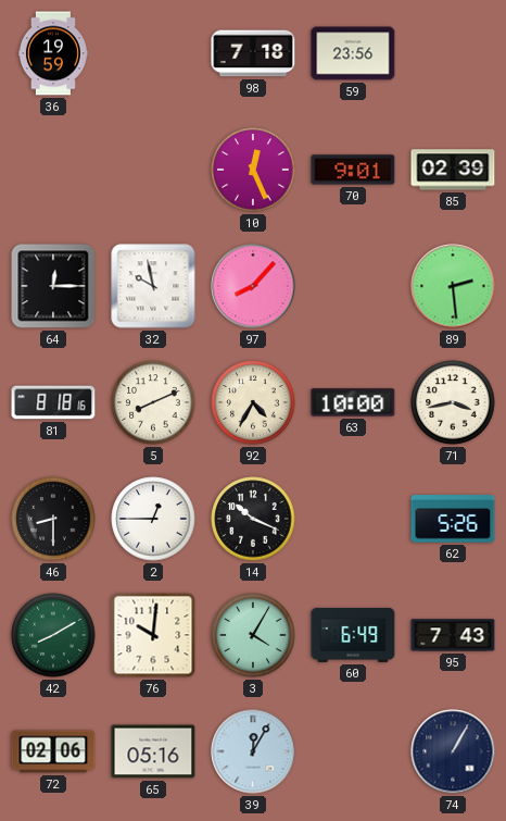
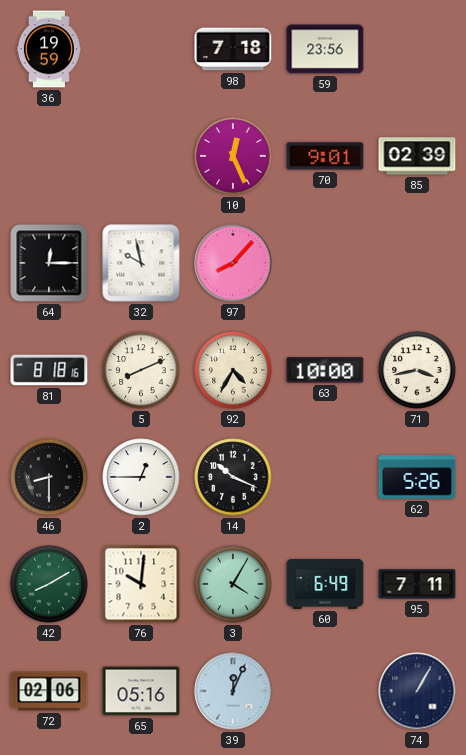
89: 2:29 -> none
95: 7:43 -> 7:11
39: 12:05 -> 12:04
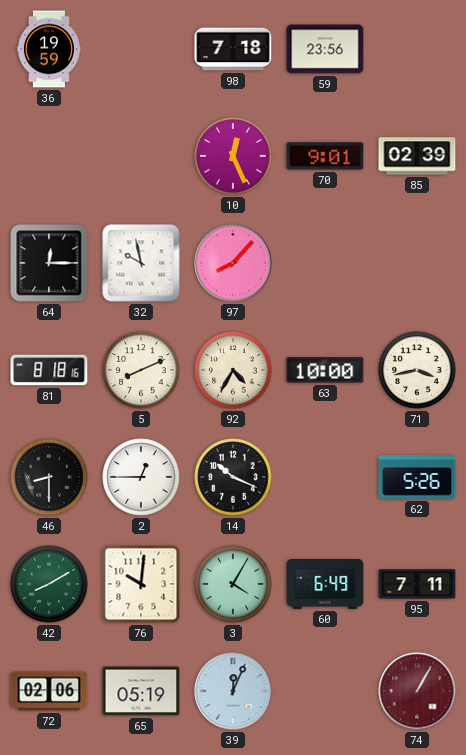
65: 05:16 -> 05:19
74 dial: navy -> burgundy
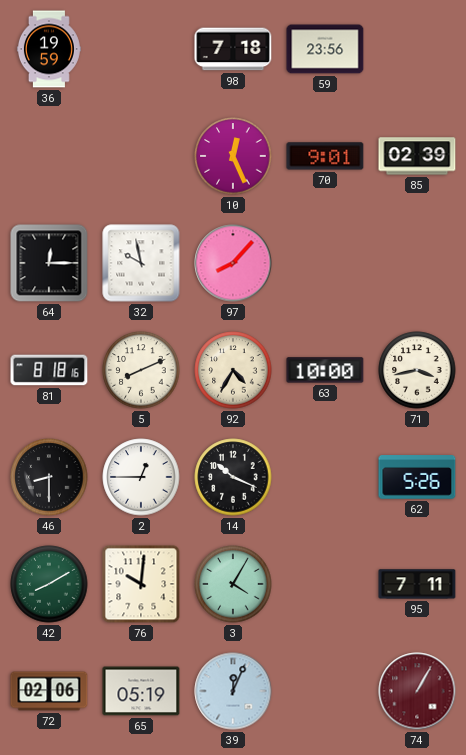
60: 6:49 -> none
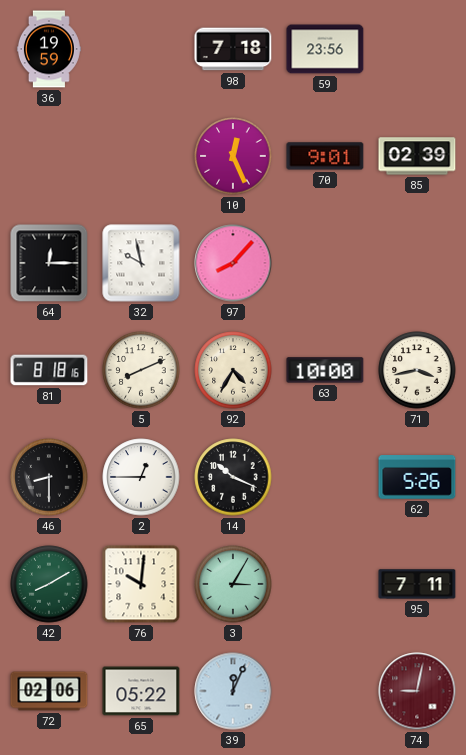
3: 4:05 -> 3:05
65: 05:19 -> 05:22
74: 1:05 -> 9:02
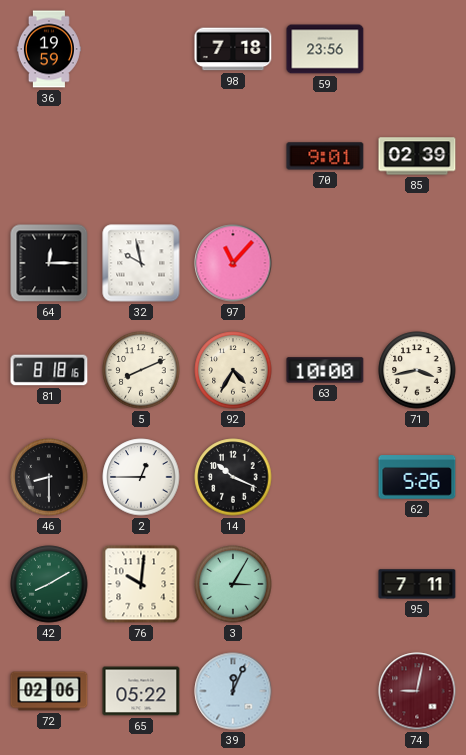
10: 12:26 -> none
97: 8:07 -> 11:07
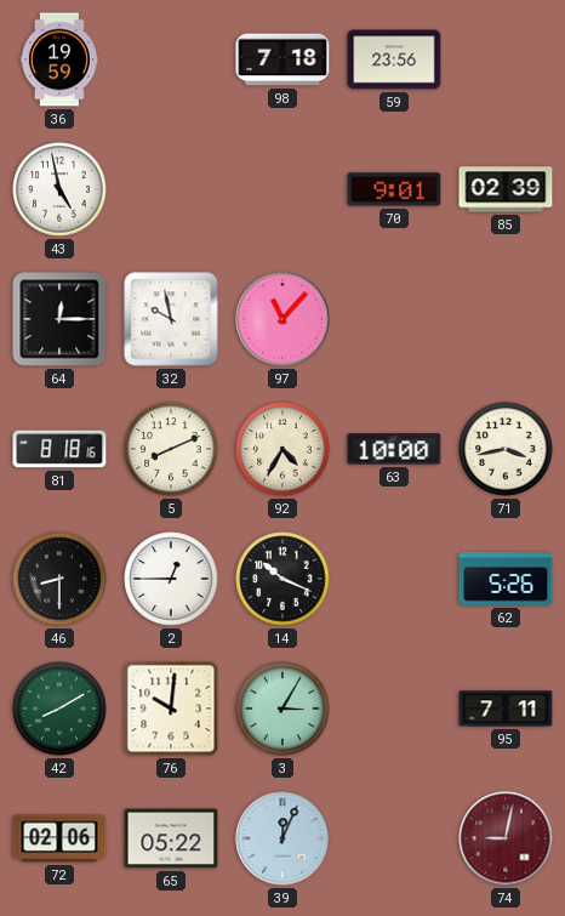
43: none -> 4:58
